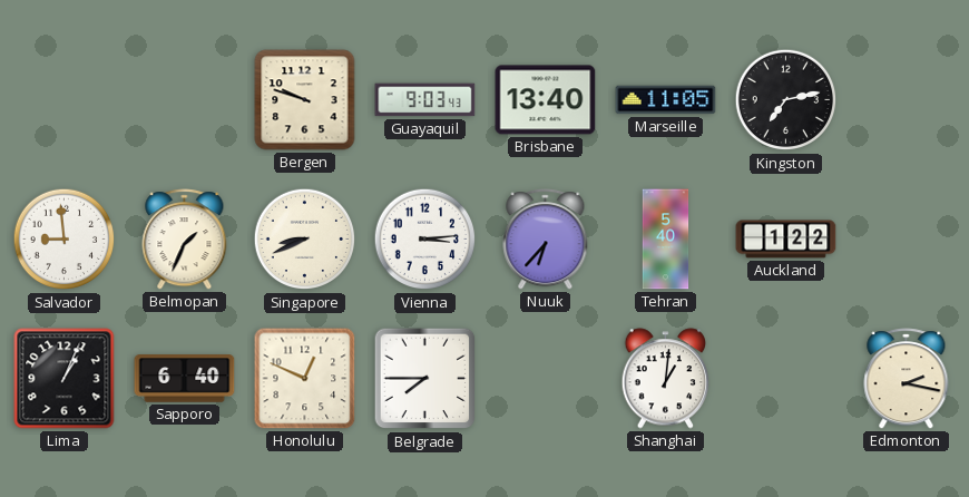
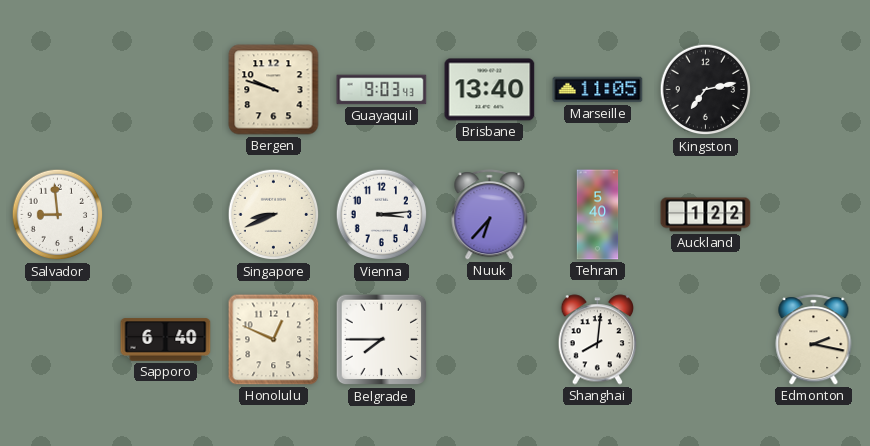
Belmopan: 1:34 -> none
Lima: 1:04 -> none
Shanghai: 1:01 -> 8:01
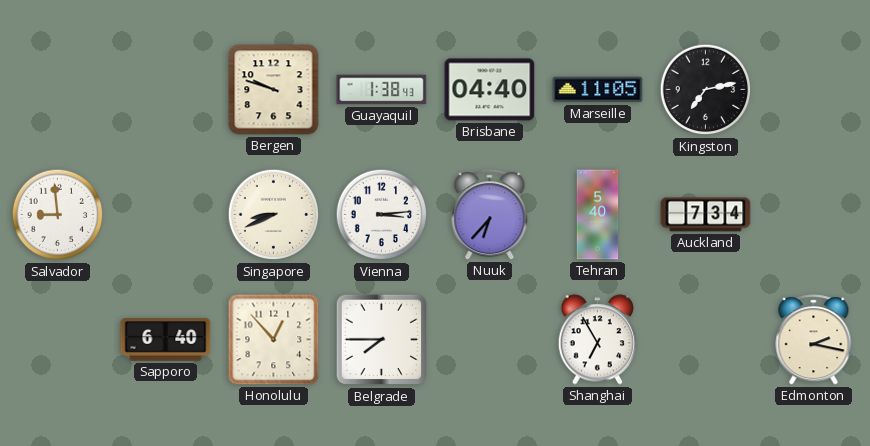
Guayaquil: 9:03 -> 1:38
Brisbane: 13:40 -> 04:40
Auckland: 1:22 -> 7:34
Honolulu: 12:49 -> 12:53
Shanghai: 8:01 -> 6:55
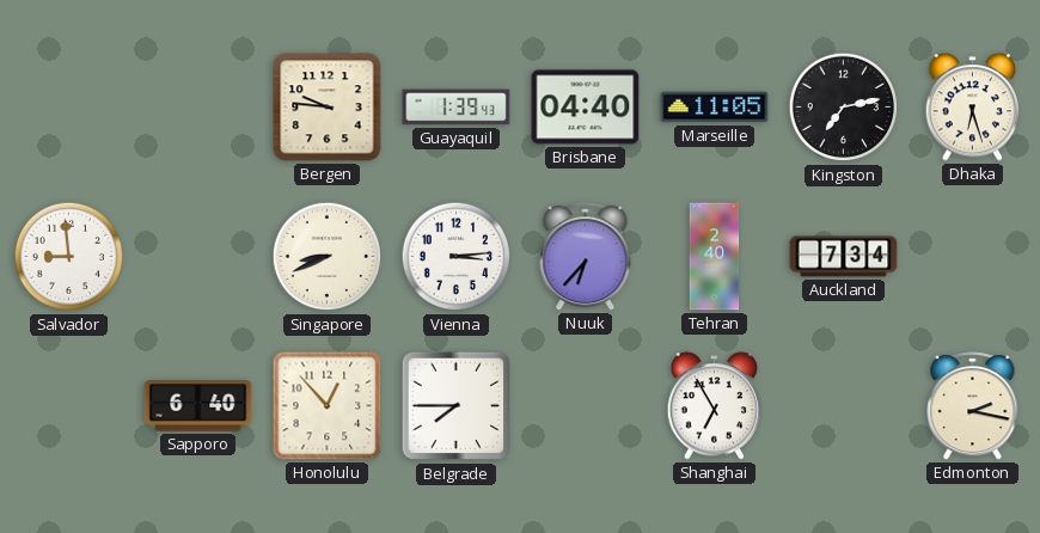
Bergen: 9:48 -> 9:46
Guayaquil: 1:38 -> 1:39
Dhaka: none -> 6:27
Tehran: 5:40 -> 2:40
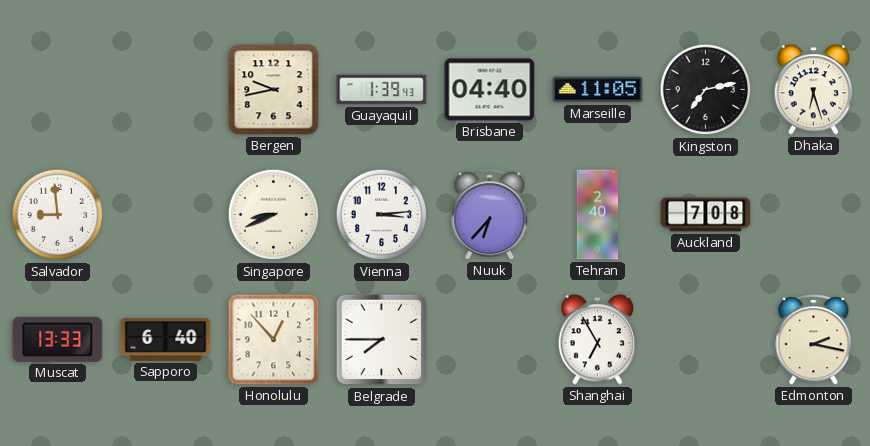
Bergen: 9:46 -> 9:43
Auckland: 7:34 -> 7:08
Muscat: none -> 13:33
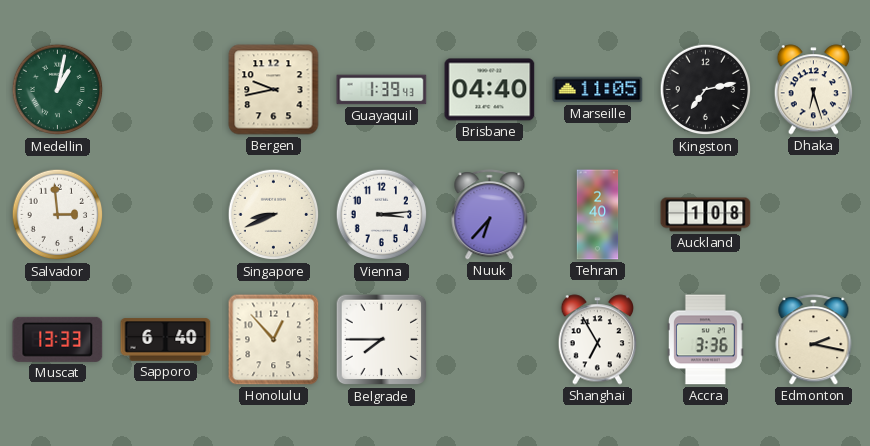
Medellin: none -> 1:02
Salvador: 8:59 -> 2:59
Auckland: 7:08 -> 1:08
Accra: none -> 3:36
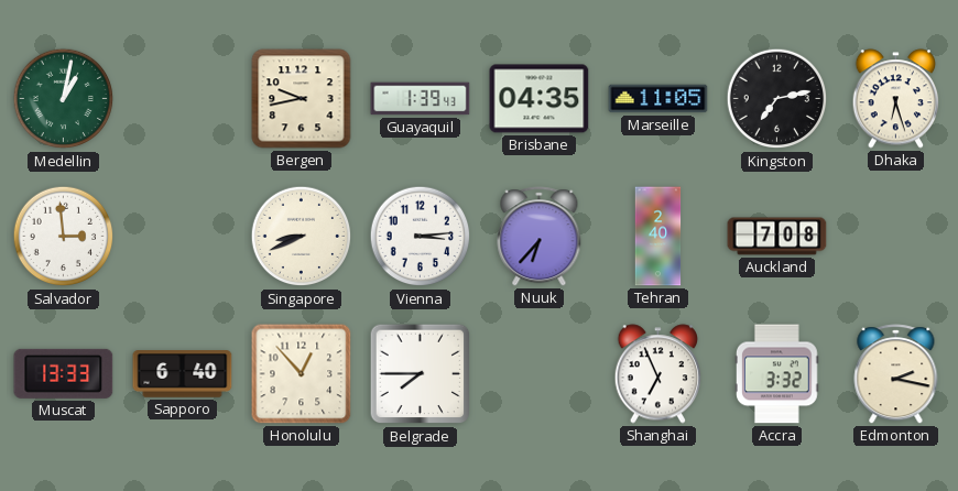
Brisbane: 04:40 -> 04:35
Auckland: 1:08 -> 7:08
Shanghai: 6:55 -> 6:56
Accra: 3:36 -> 3:32
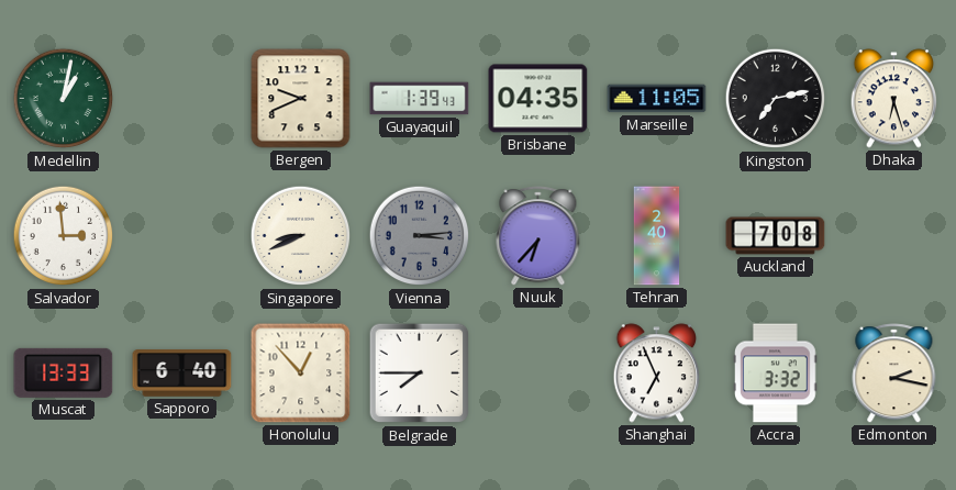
Bergen: 9:43 -> 9:41
Vienna dial: white -> grey
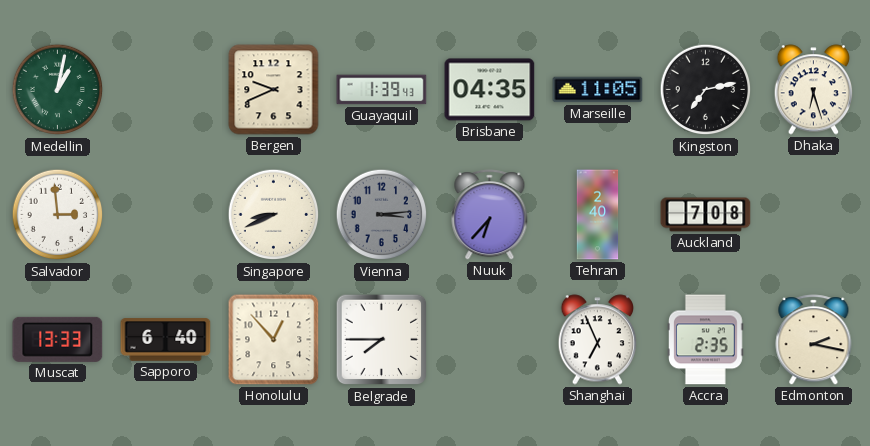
Accra: 3:32 -> 2:35
